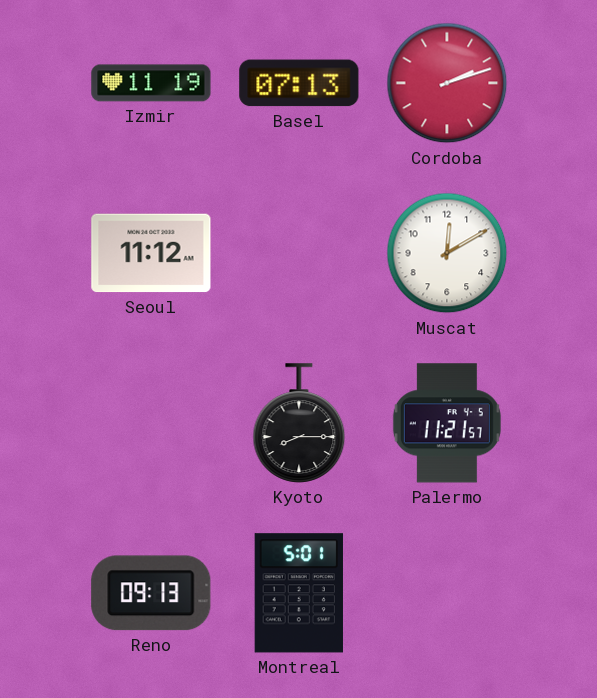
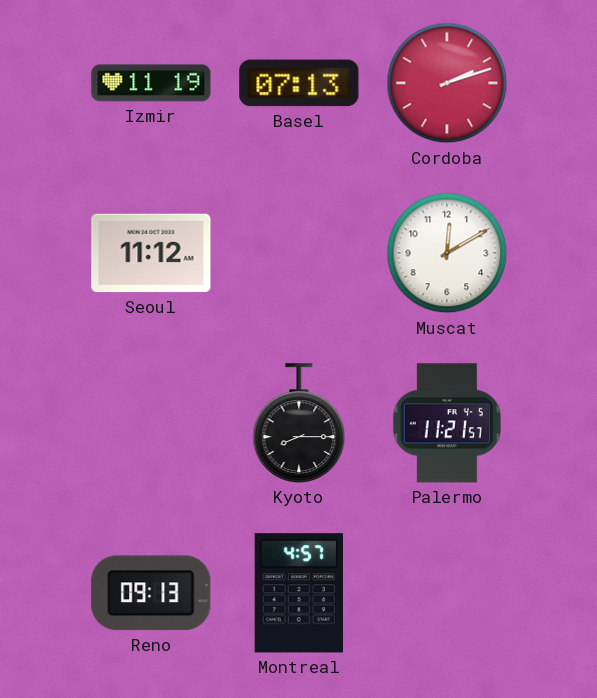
Montreal: 5:01 -> 4:57
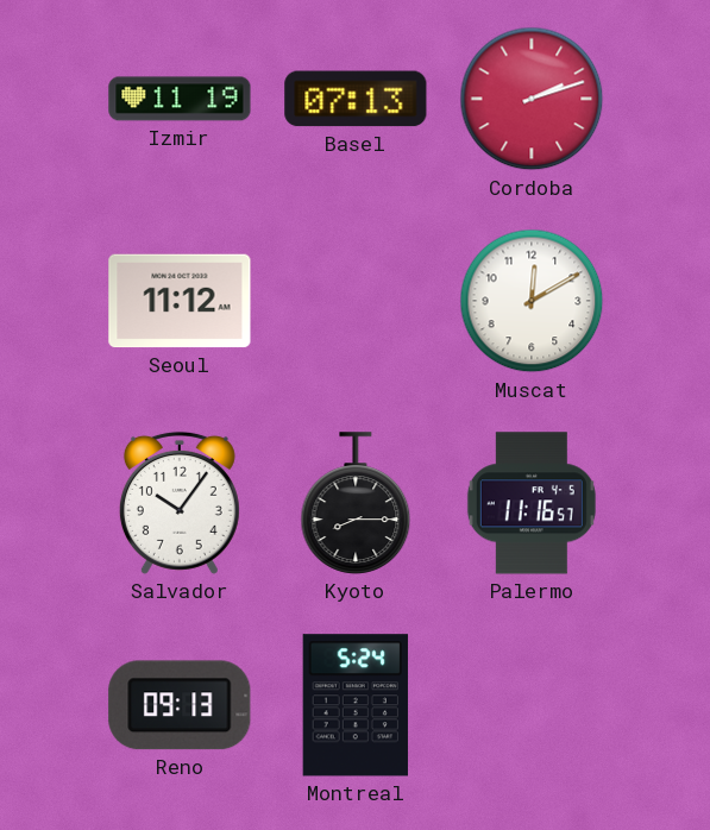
Salvador: none -> 10:06
Palermo: 11:21 -> 11:16
Montreal: 4:57 -> 5:24
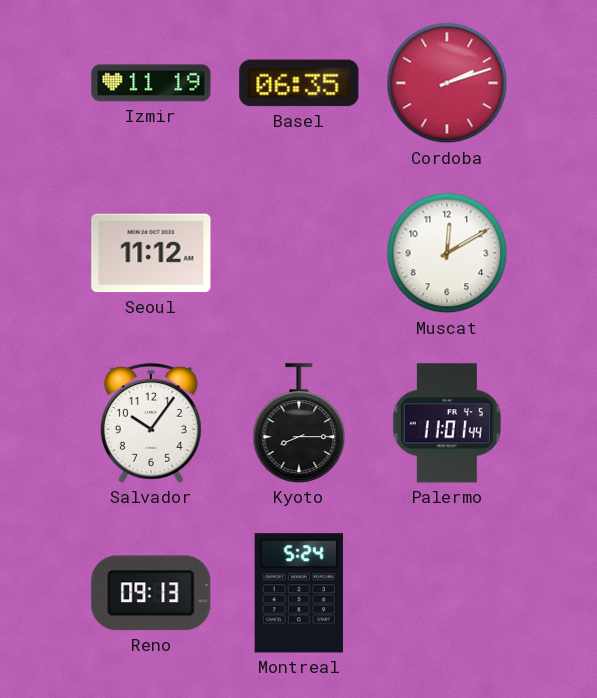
Basel: 07:13 -> 06:35
Palermo: 11:16 -> 11:01
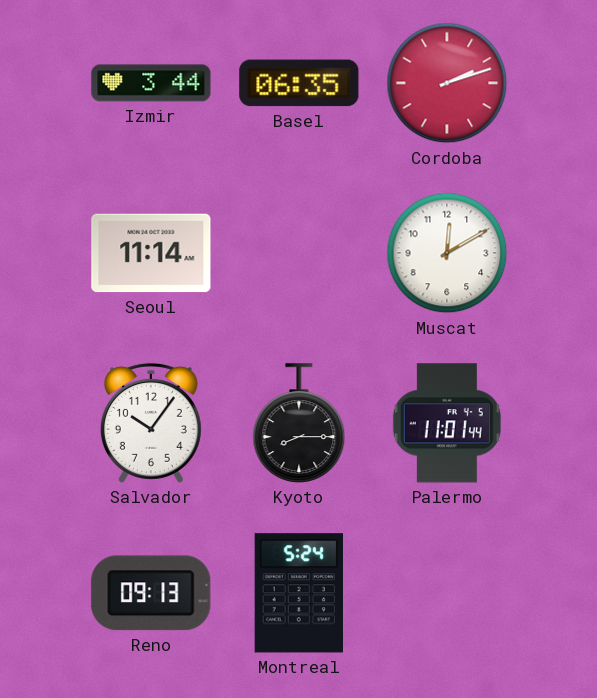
Izmir: 11:19 -> 3:44
Seoul: 11:12 -> 11:14
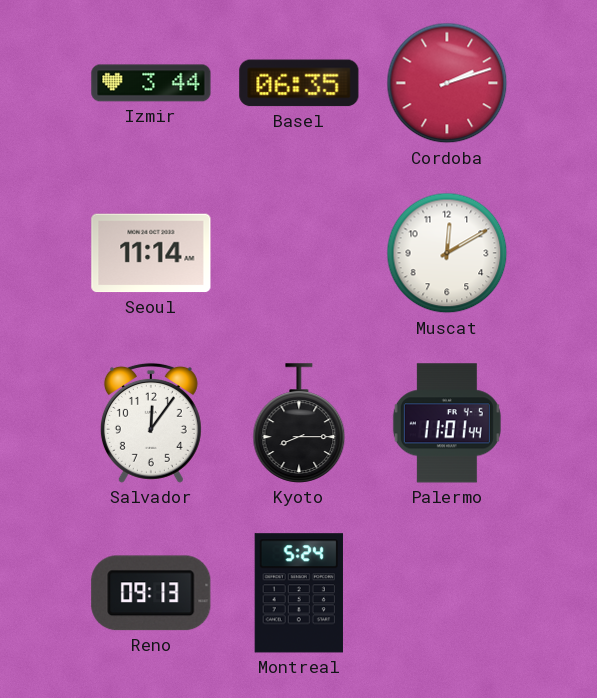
Salvador: 10:06 -> 12:06
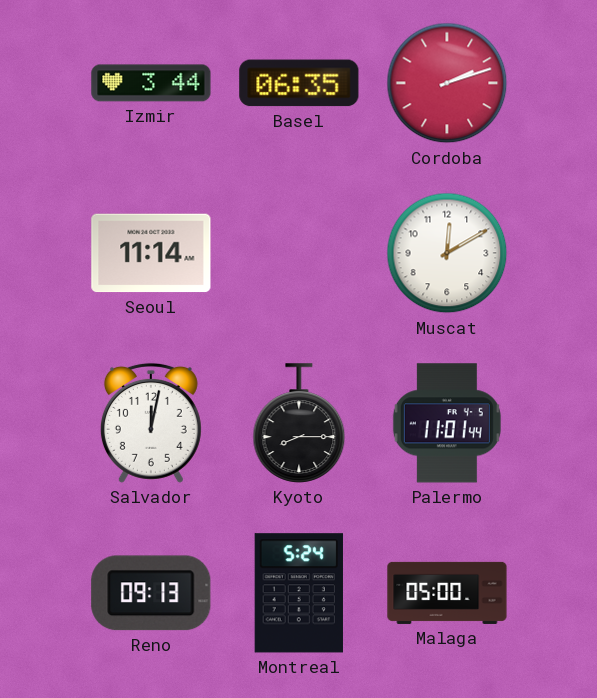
Salvador: 12:06 -> 12:02
Malaga: none -> 05:00
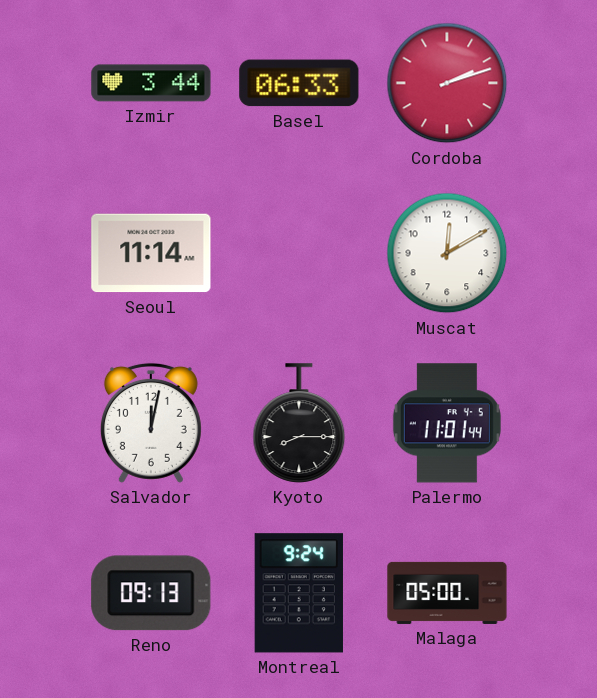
Basel: 06:35 -> 06:33
Montreal: 5:24 -> 9:24
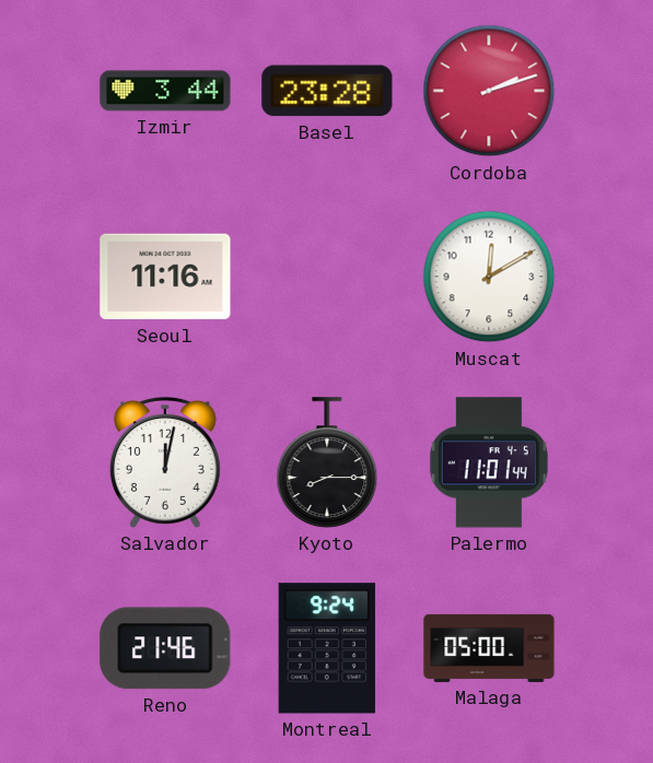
Basel: 06:33 -> 23:28
Seoul: 11:14 -> 11:16
Reno: 09:13 -> 21:46
